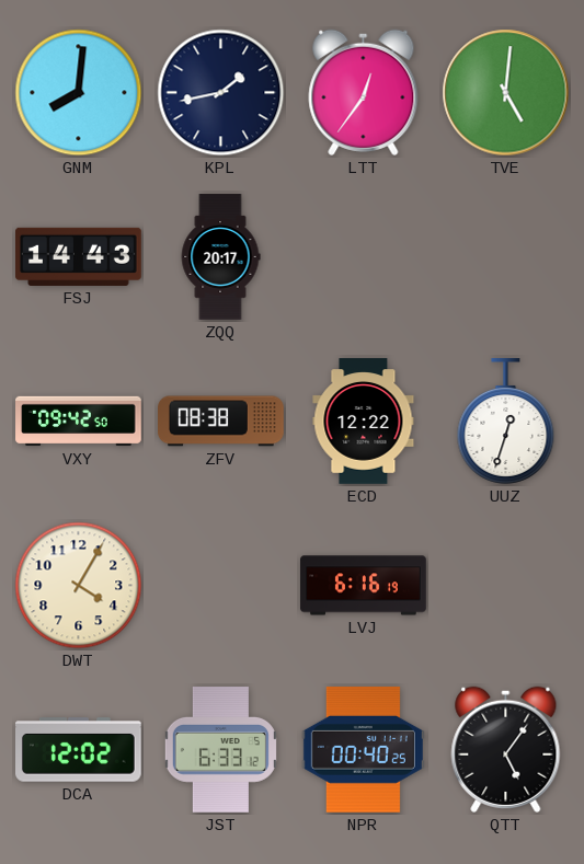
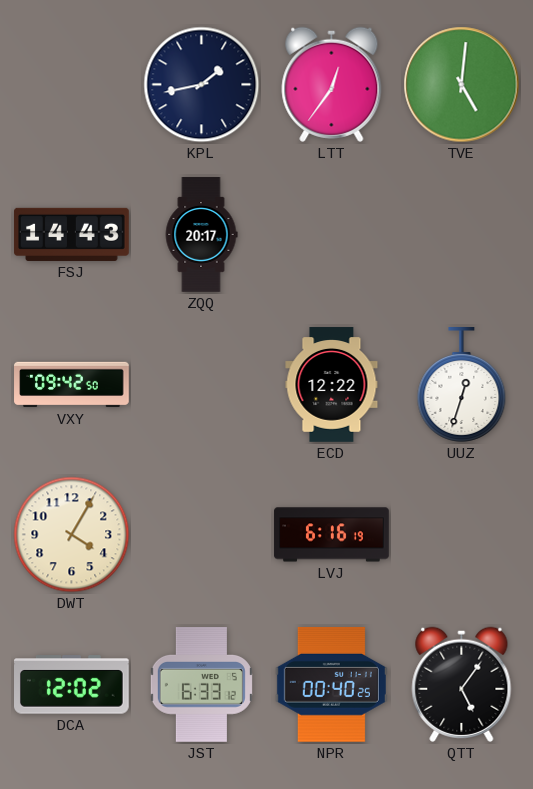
GNM: 8:01 -> none
ZFV: 08:38 -> none
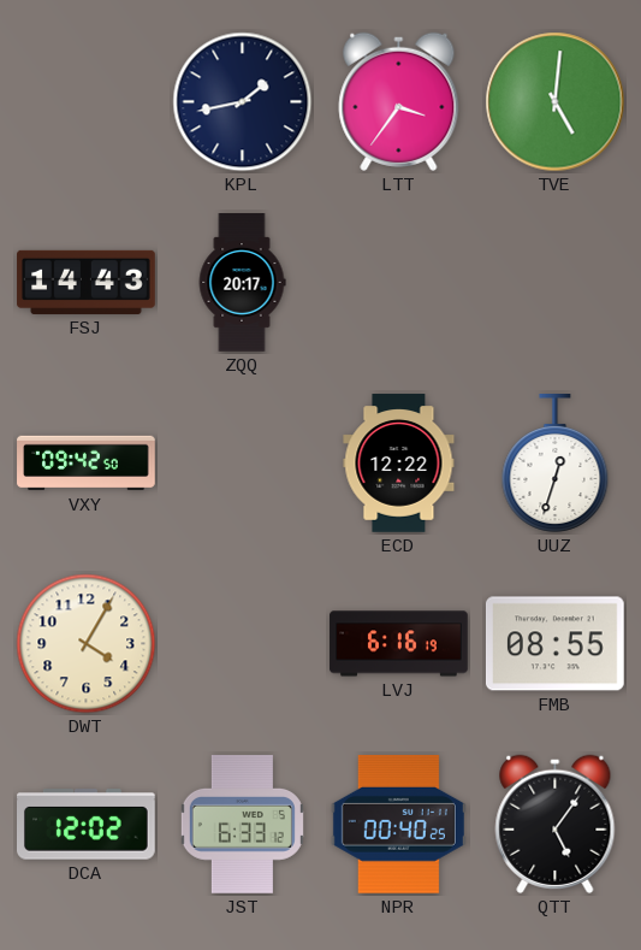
LTT: 12:36 -> 3:36
FMB: none -> 08:55
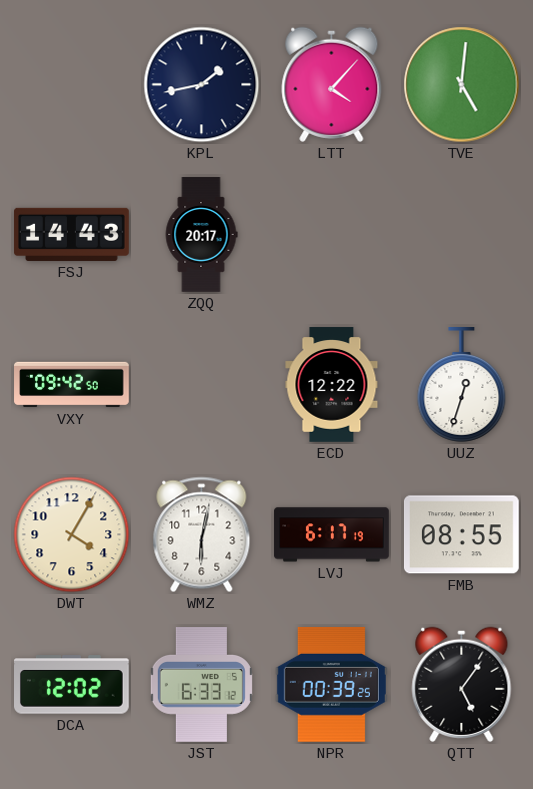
LTT: 3:36 -> 4:07
WMZ: none -> 6:02
LVJ: 6:16 -> 6:17
NPR: 00:40 -> 00:39
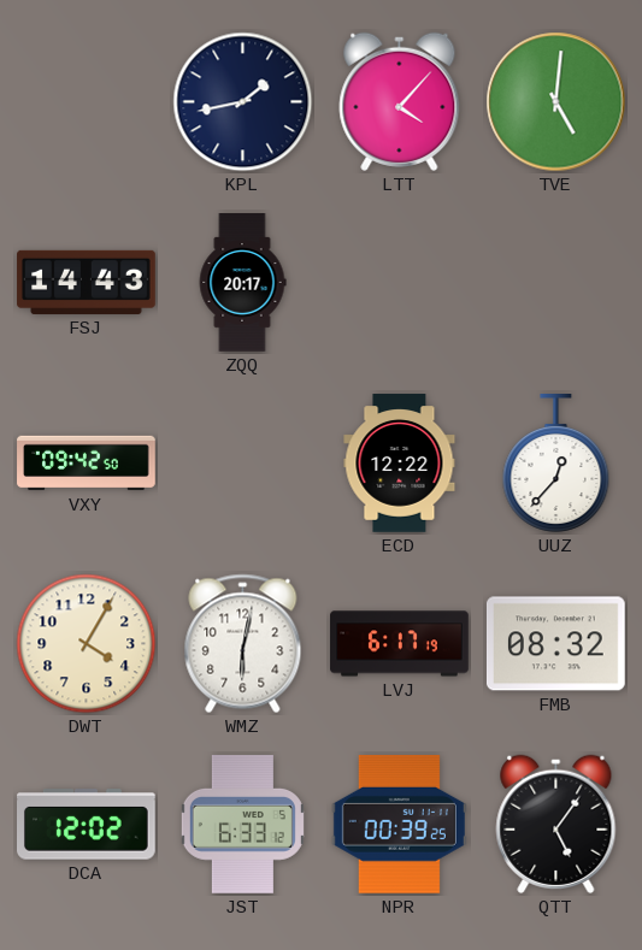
UUZ: 12:33 -> 12:37
FMB: 08:55 -> 08:32
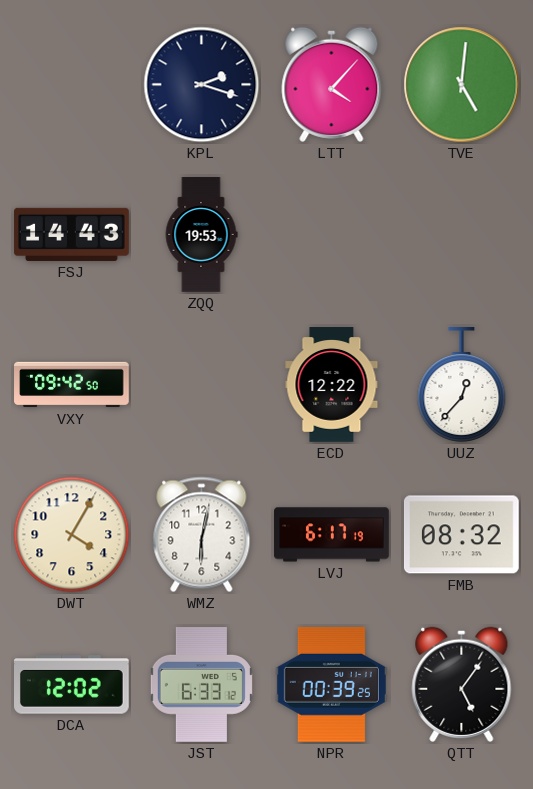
KPL: 1:43 -> 2:18
ZQQ: 20:17 -> 19:53
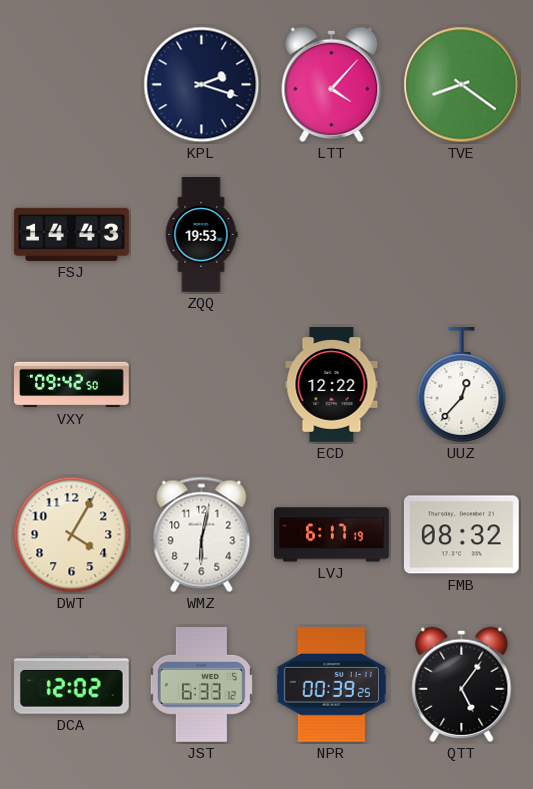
TVE: 5:01 -> 8:21
